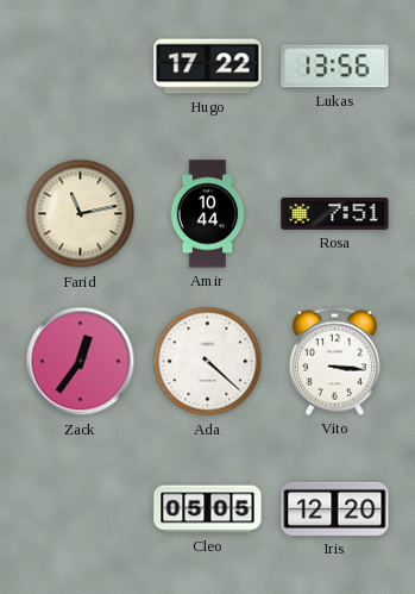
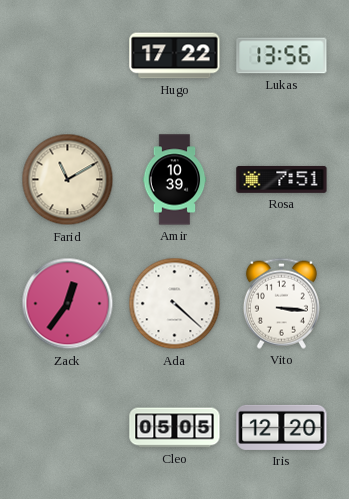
Farid: 11:13 -> 11:10
Amir: 10:44 -> 10:39
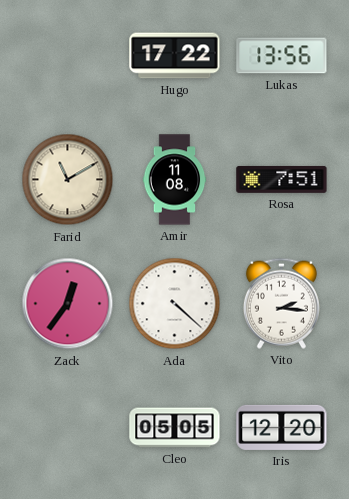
Amir: 10:39 -> 11:08
Vito: 3:16 -> 2:16
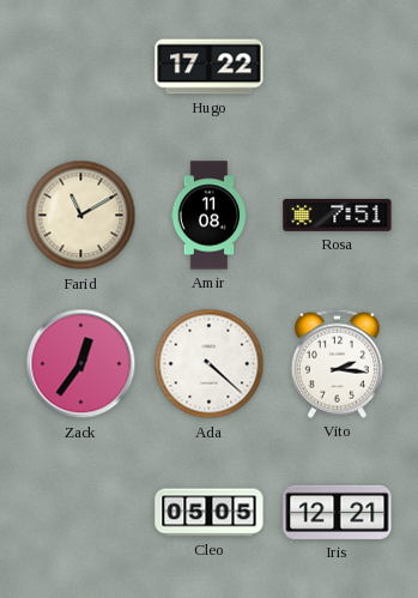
Lukas: 13:56 -> none
Iris: 12:20 -> 12:21
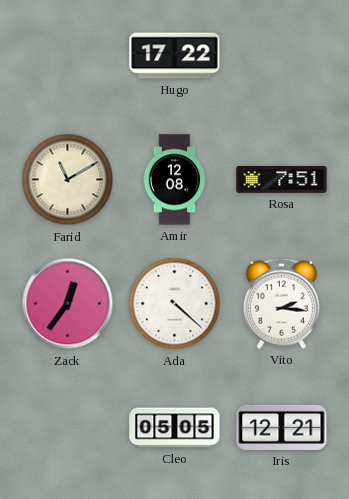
Amir: 11:08 -> 12:08
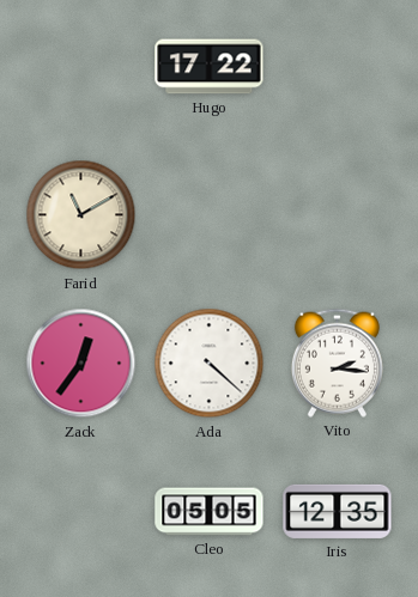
Amir: 12:08 -> none
Rosa: 7:51 -> none
Iris: 12:21 -> 12:35
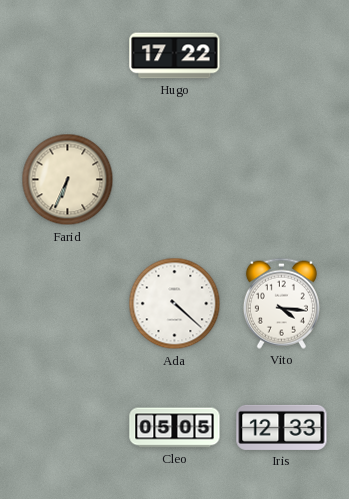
Farid: 11:10 -> 6:34
Zack: 12:36 -> none
Vito: 2:16 -> 4:16
Iris: 12:35 -> 12:33
